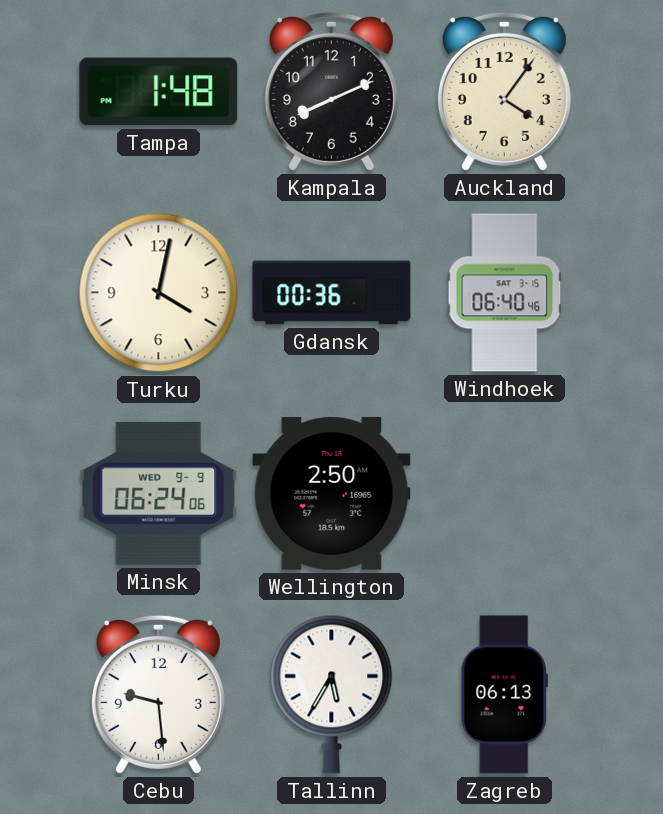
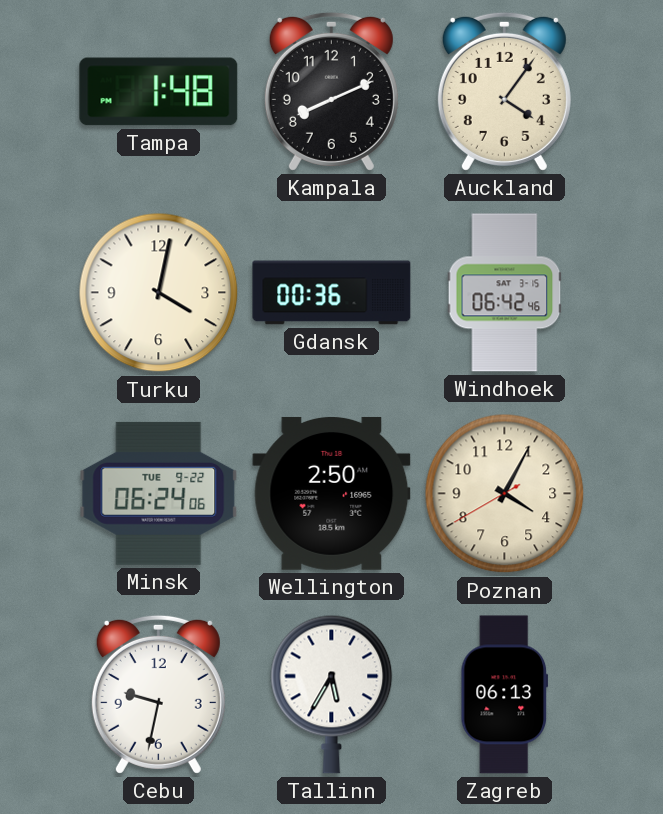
Windhoek: 06:40 -> 06:42
Minsk date: WED 9-9 -> TUE 9-22
Poznan: none -> 4:04
Cebu: 9:29 -> 9:32
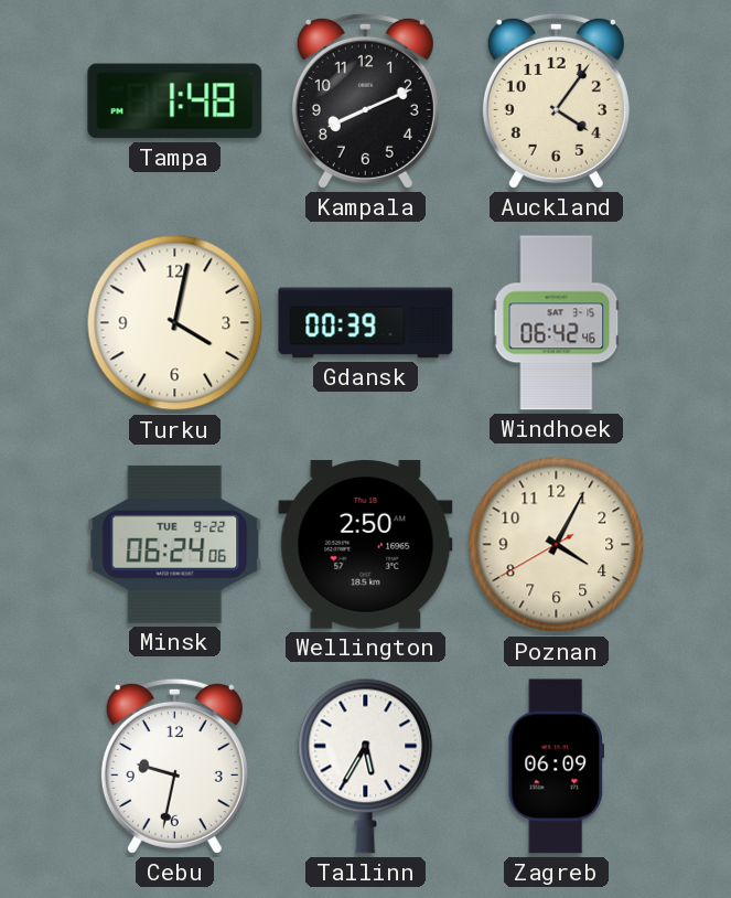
Gdansk: 00:36 -> 00:39
Zagreb: 06:13 -> 06:09
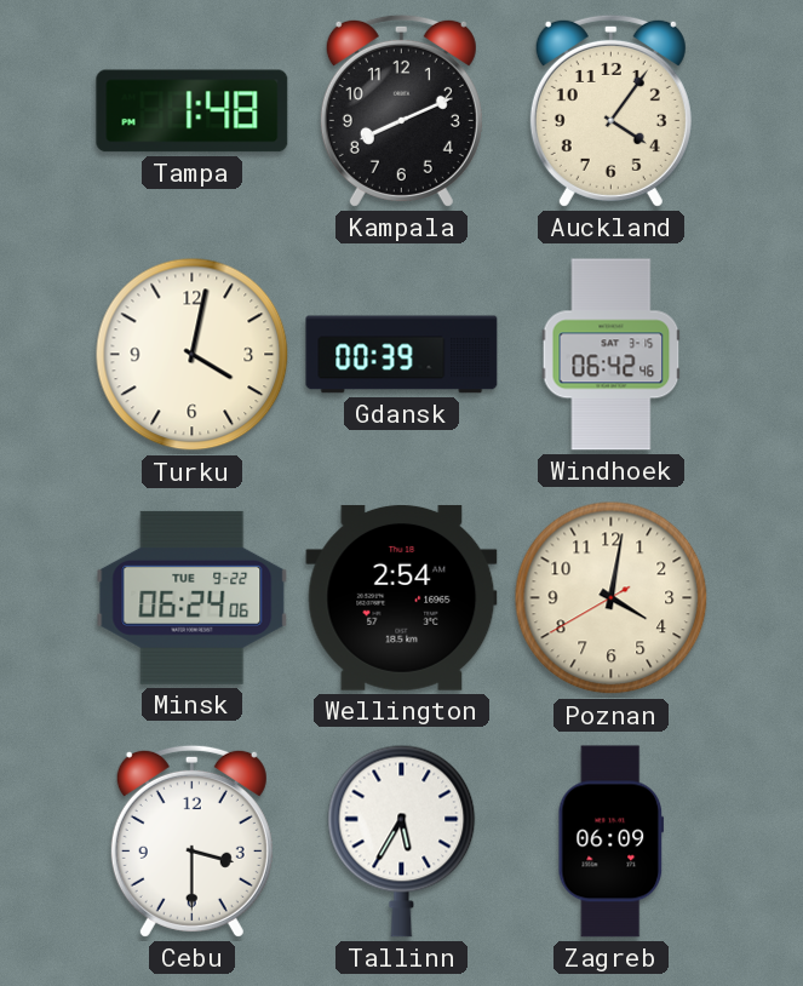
Wellington: 2:50 -> 2:54
Poznan: 4:04 -> 4:01
Cebu: 9:32 -> 3:30
